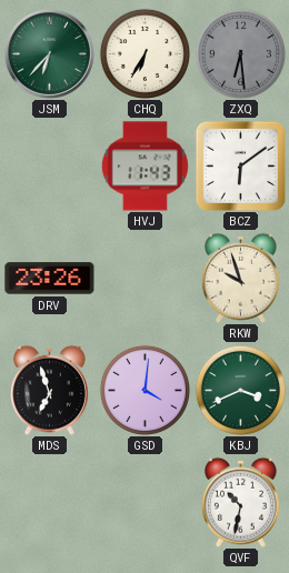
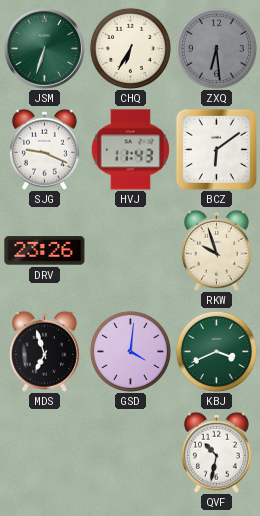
JSM: 6:37 -> 6:33
SJG: none -> 9:19
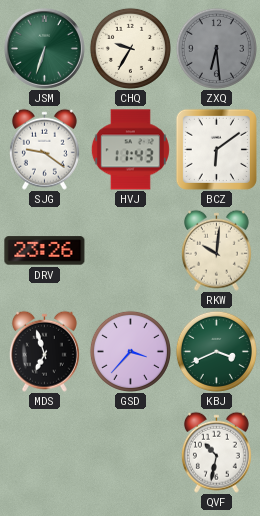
CHQ: 6:35 -> 9:35
SJG: 9:19 -> 9:21
RKW: 9:57 -> 10:01
GSD: 4:01 -> 3:37
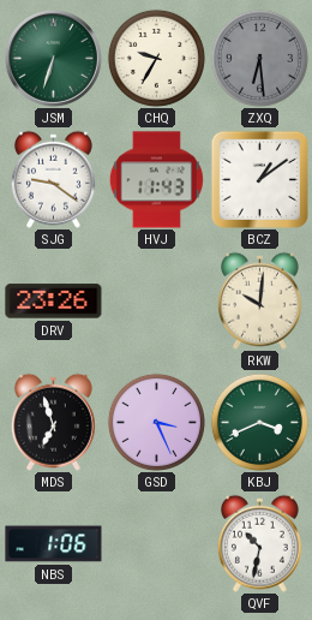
BCZ: 6:09 -> 1:09
GSD: 3:37 -> 3:26
NBS: none -> 1:06
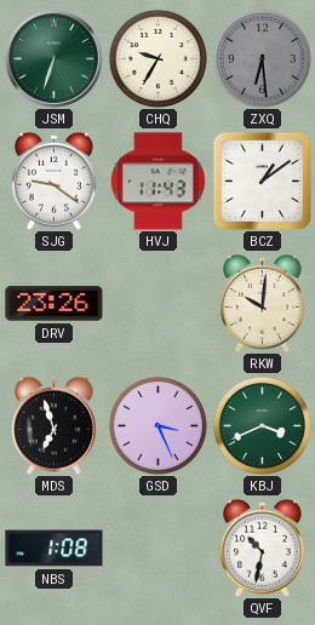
NBS: 1:06 -> 1:08
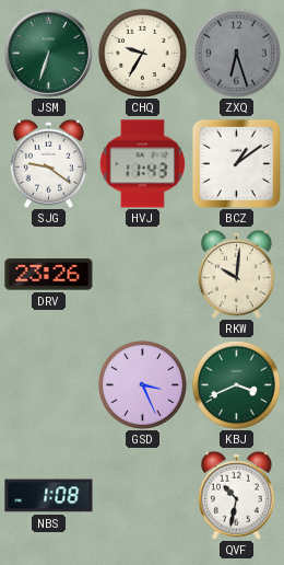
ZXQ: 6:29 -> 6:27
MDS: 6:57 -> none
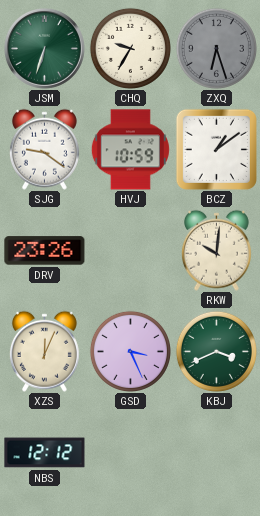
HVJ: 11:43 -> 10:59
XZS: none -> 12:04
NBS: 1:08 -> 12:12
QVF: 10:32 -> none
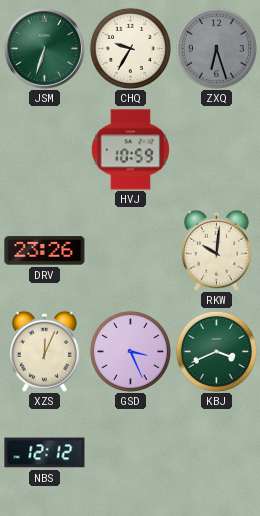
SJG: 9:21 -> none
BCZ: 1:09 -> none
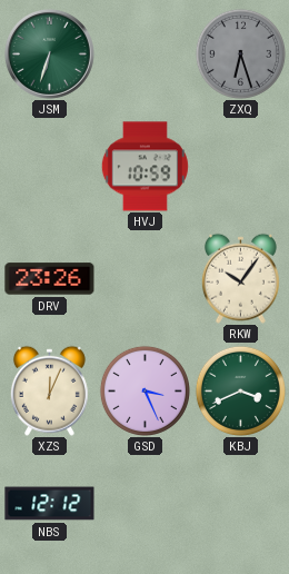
CHQ: 9:35 -> none
RKW: 10:01 -> 10:06
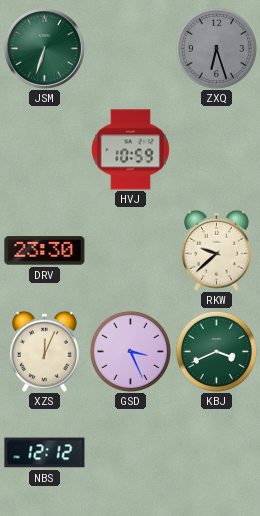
DRV: 23:26 -> 23:30
RKW: 10:06 -> 9:38
